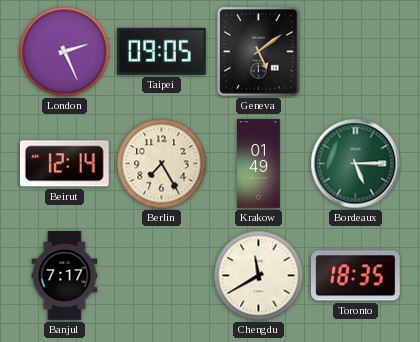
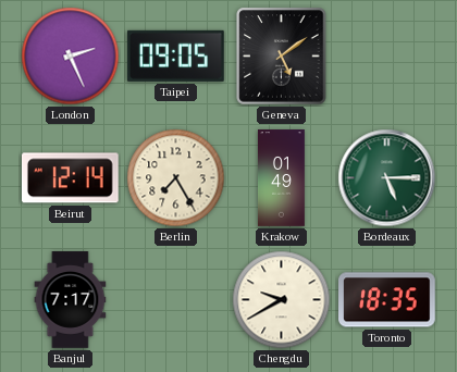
Chengdu: 11:40 -> 9:40
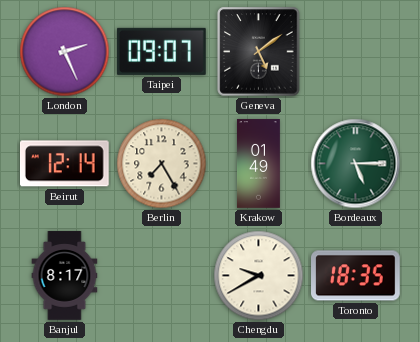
Taipei: 09:05 -> 09:07
Banjul: 7:17 -> 8:17
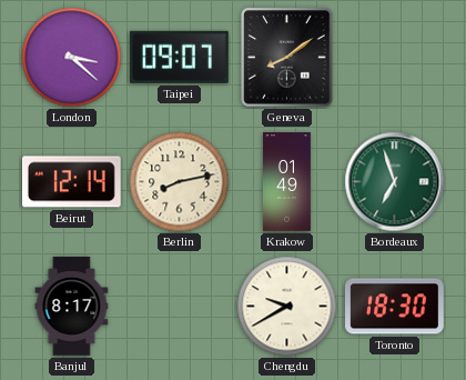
London: 2:26 -> 3:22
Geneva: 5:09 -> 8:09
Berlin: 7:25 -> 8:13
Bordeaux: 5:15 -> 6:57
Toronto: 18:35 -> 18:30
